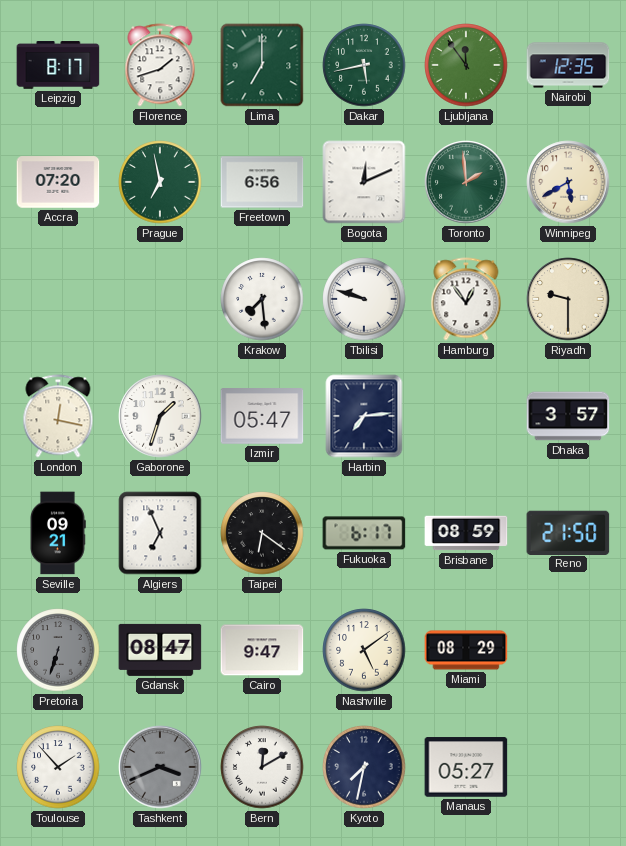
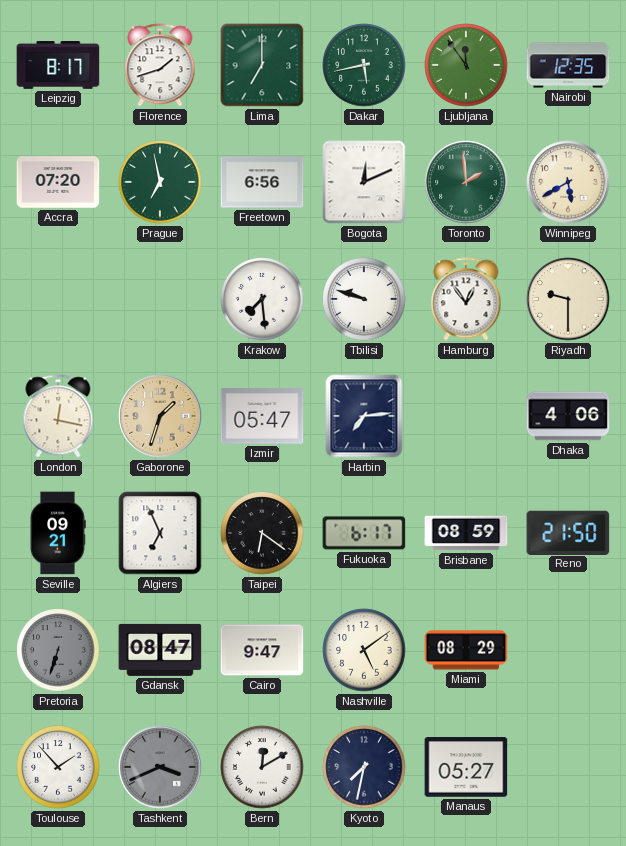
Gaborone dial: white -> champagne
Dhaka: 3:57 -> 4:06
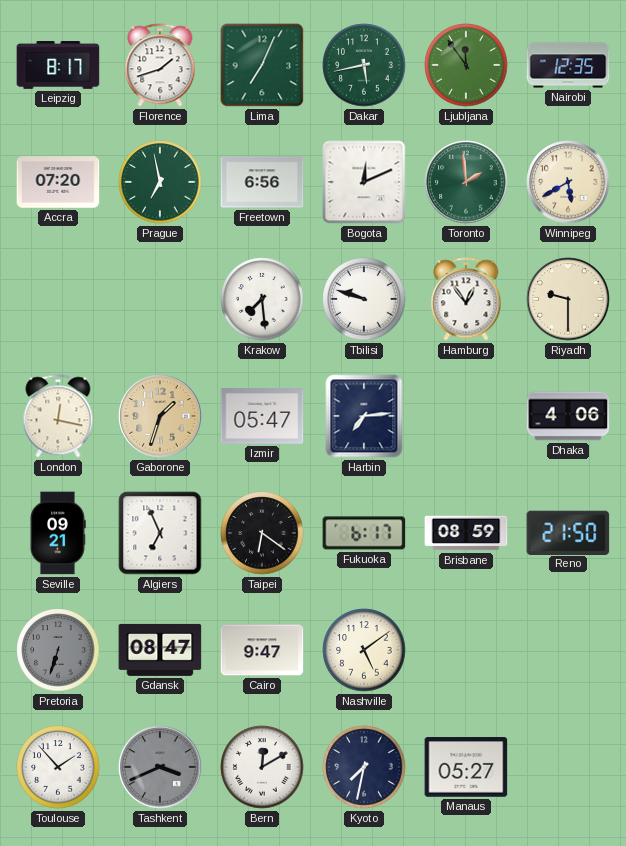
Lima: 7:00 -> 7:04
Miami: 08:29 -> none
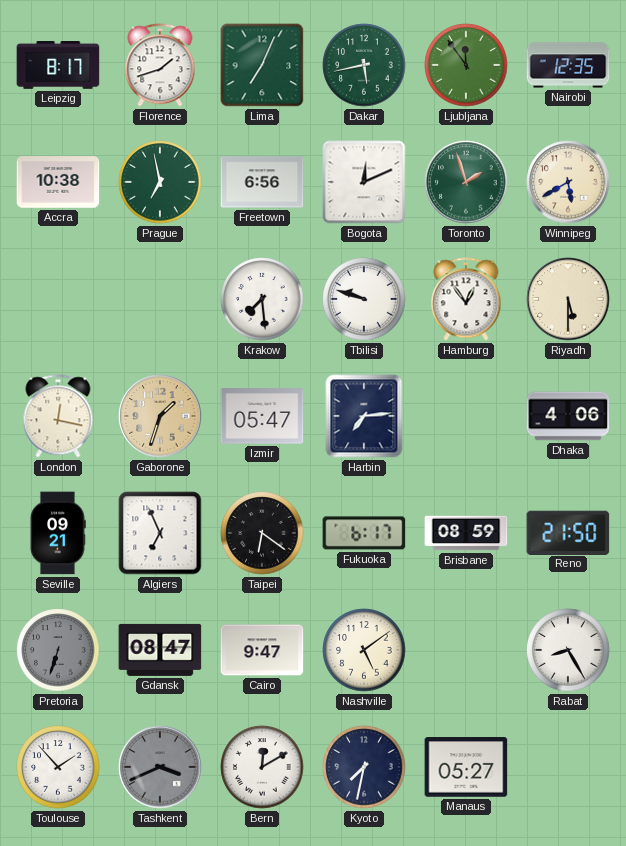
Accra: 07:20 -> 10:38
Toronto: 1:59 -> 1:57
Riyadh: 9:30 -> 5:30
Rabat: none -> 8:25
